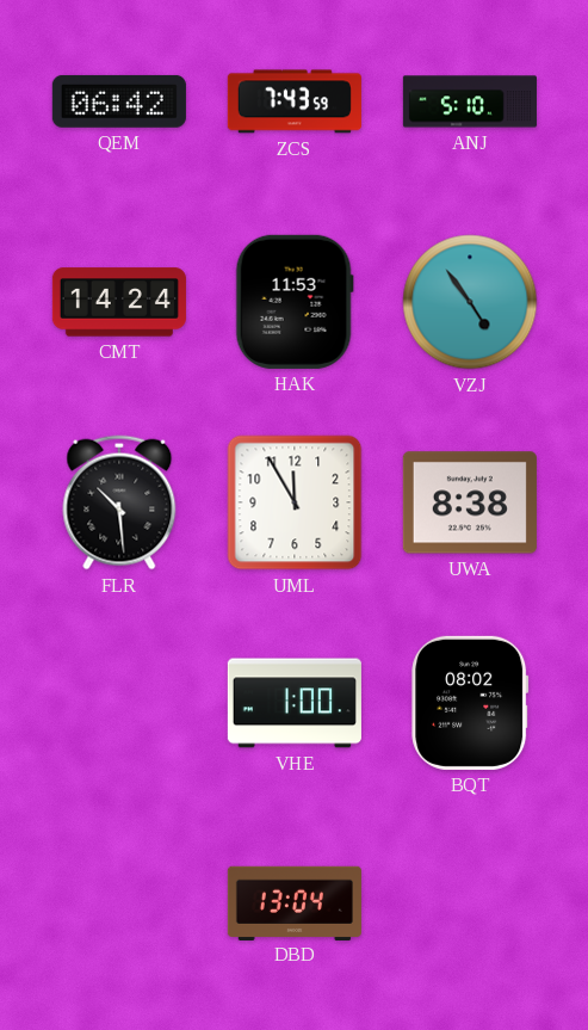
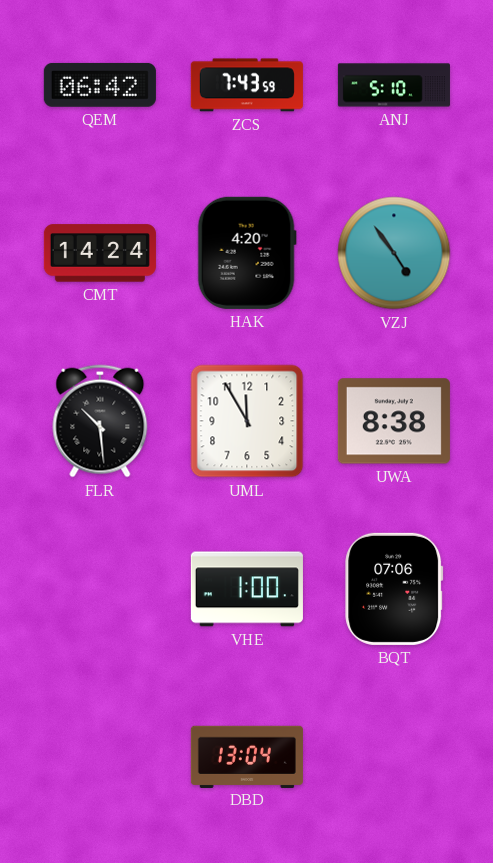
HAK: 11:53 -> 4:20
BQT: 08:02 -> 07:06
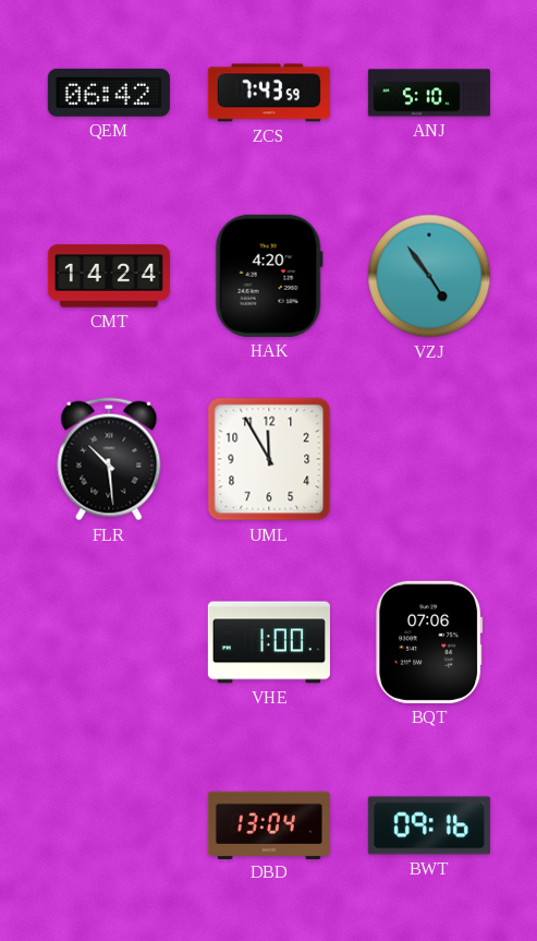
UWA: 8:38 -> none
BWT: none -> 09:16
